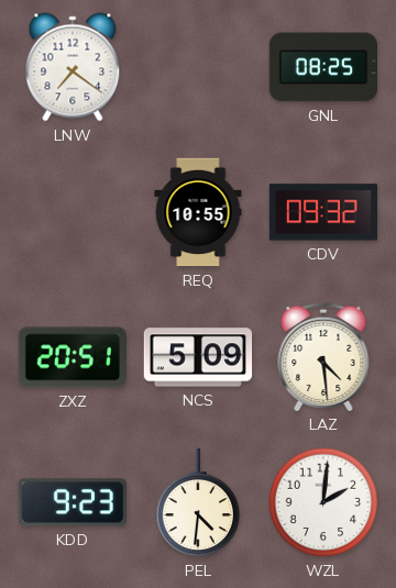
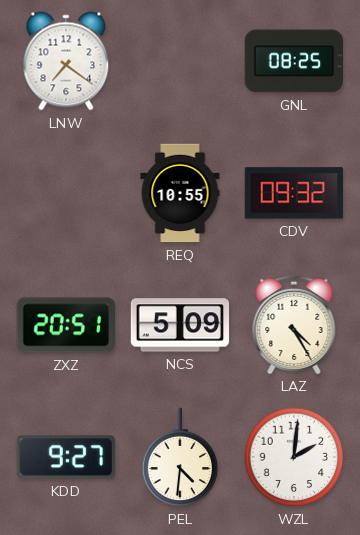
LAZ: 4:29 -> 4:25
KDD: 9:23 -> 9:27
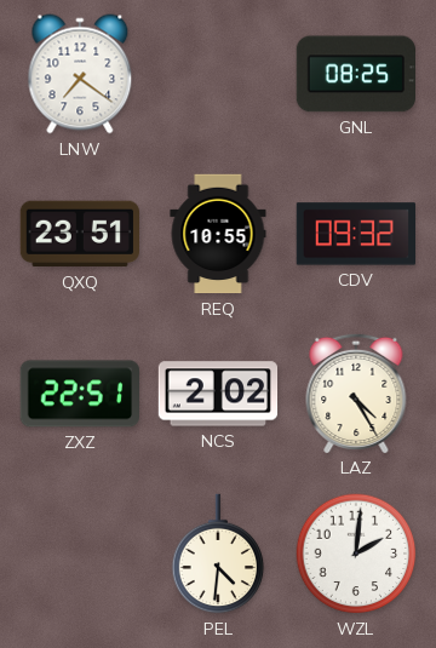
QXQ: none -> 23:51
ZXZ: 20:51 -> 22:51
NCS: 5:09 -> 2:02
KDD: 9:27 -> none
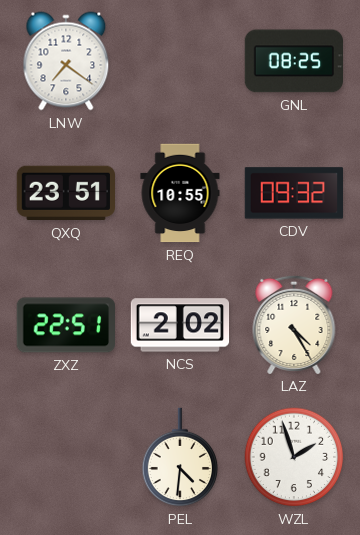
WZL: 2:01 -> 1:57
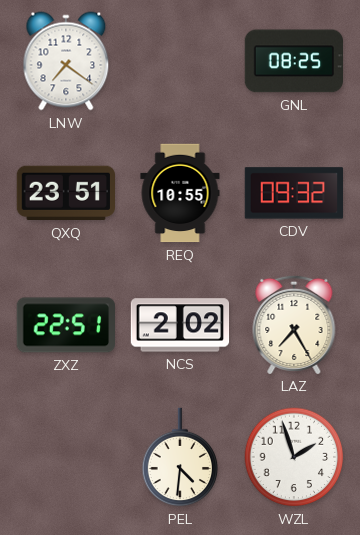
LAZ: 4:25 -> 7:25
